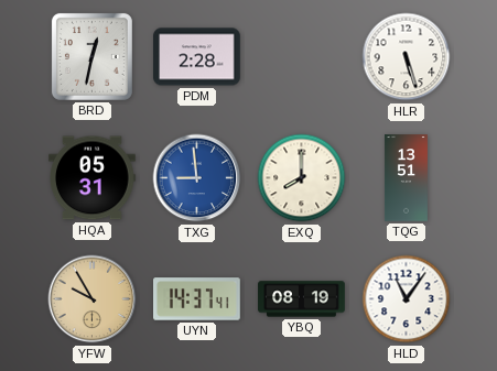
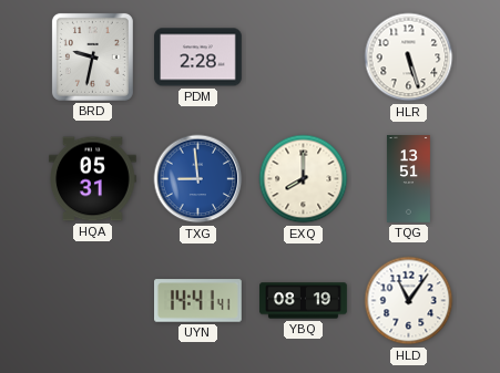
BRD: 12:32 -> 9:32
YFW: 9:55 -> none
UYN: 14:37 -> 14:41
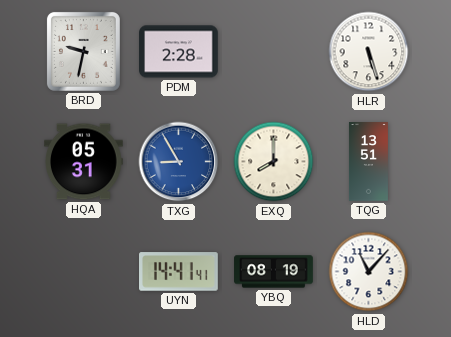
TXG: 8:59 -> 8:55
HLD: 11:06 -> 11:07
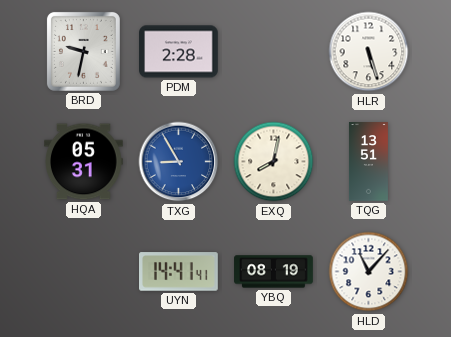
EXQ: 8:00 -> 8:02
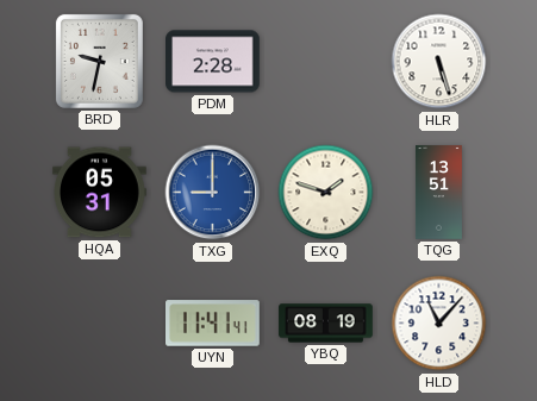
TXG: 8:55 -> 9:00
EXQ: 8:02 -> 1:48
UYN: 14:41 -> 11:41
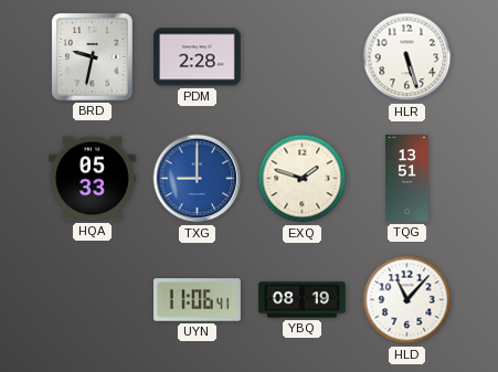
HQA: 05:31 -> 05:33
UYN: 11:41 -> 11:06
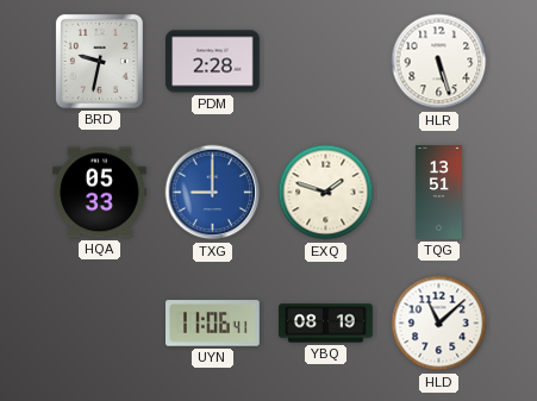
HLD: 11:07 -> 11:08
